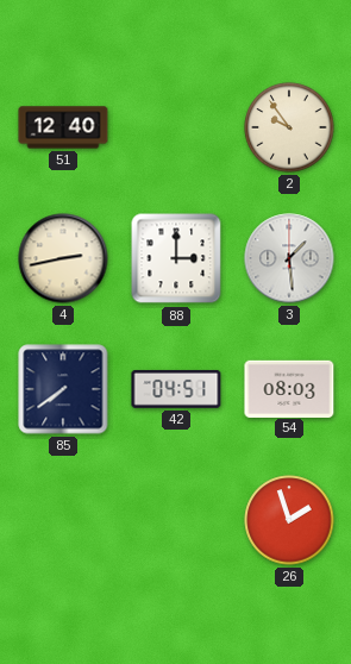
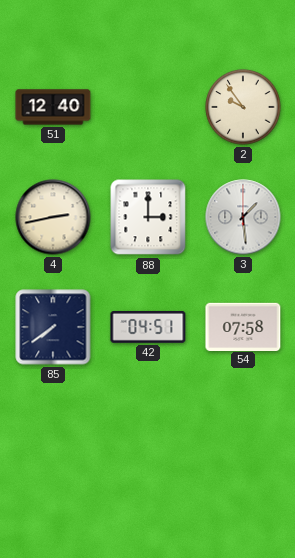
54: 08:03 -> 07:58
26: 1:57 -> none
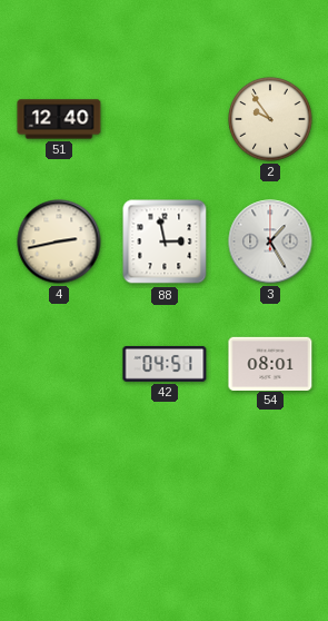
88: 3:00 -> 2:58
3: 1:29 -> 1:25
85: 7:39 -> none
54: 07:58 -> 08:01
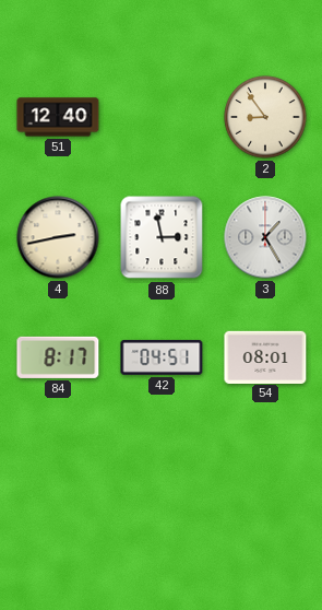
2: 9:54 -> 8:54
84: none -> 8:17
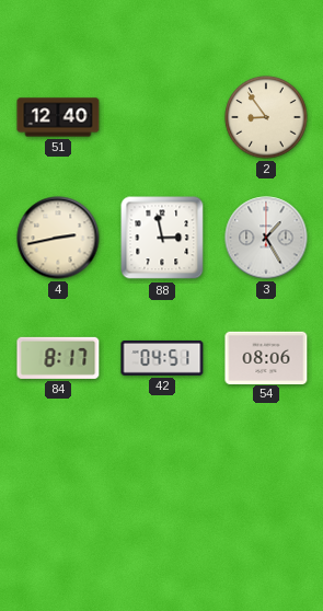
54: 08:01 -> 08:06
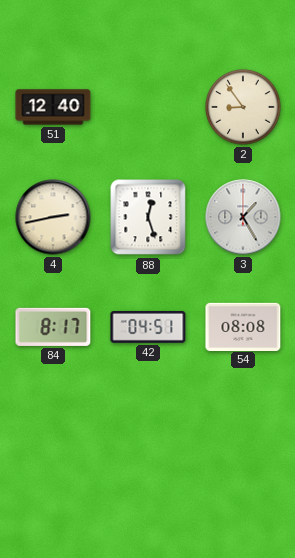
88: 2:58 -> 12:27
54: 08:06 -> 08:08
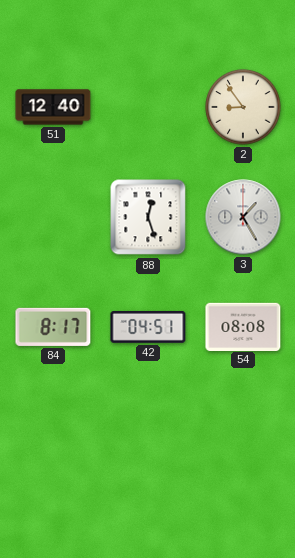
4: 2:43 -> none
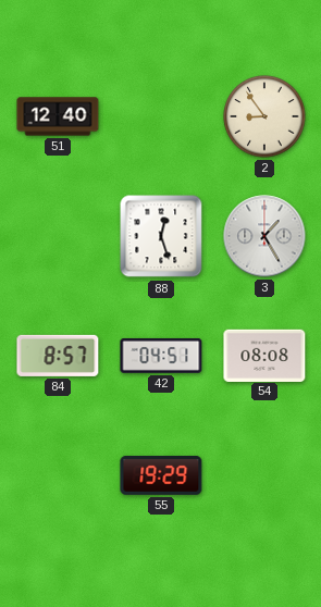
84: 8:17 -> 8:57
55: none -> 19:29
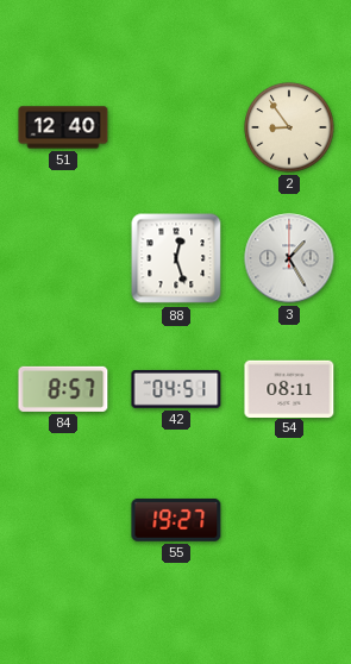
54: 08:08 -> 08:11
55: 19:29 -> 19:27
